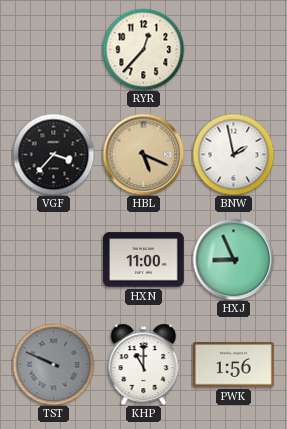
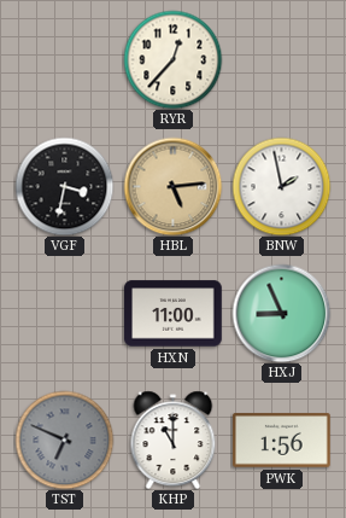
VGF: 3:37 -> 3:32
HBL: 5:19 -> 5:14
TST: 9:49 -> 6:49
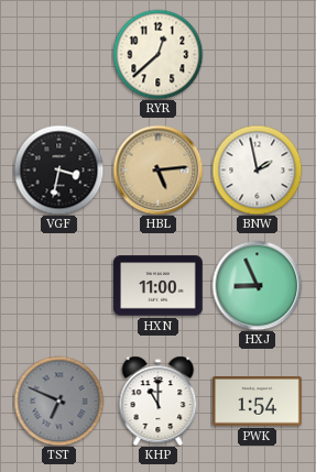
RYR: 12:37 -> 12:38
PWK: 1:56 -> 1:54
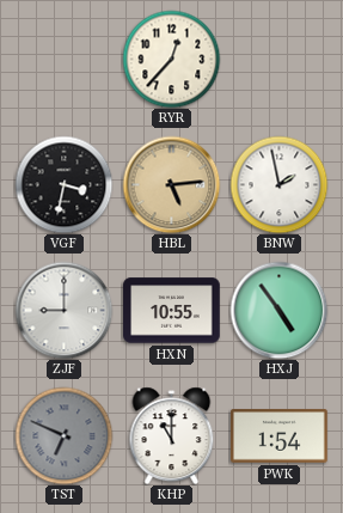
RYR: 12:38 -> 12:37
ZJF: none -> 9:00
HXN: 11:00 -> 10:55
HXJ: 8:56 -> 4:54
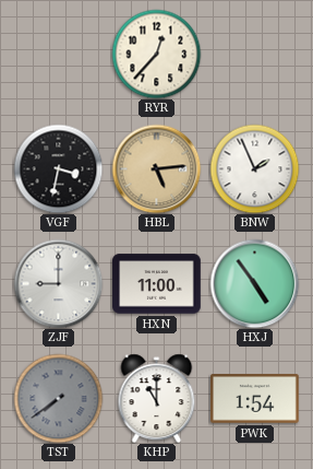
BNW: 1:58 -> 1:56
HXN: 10:55 -> 11:00
TST: 6:49 -> 7:39
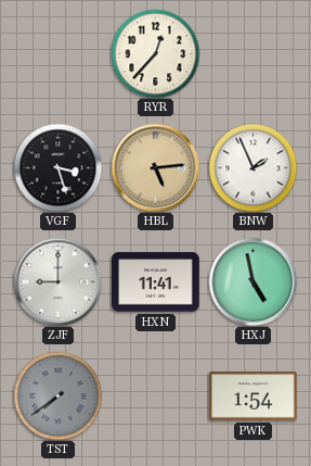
VGF: 3:32 -> 3:27
HXN: 11:00 -> 11:41
HXJ: 4:54 -> 4:58
KHP: 11:00 -> none
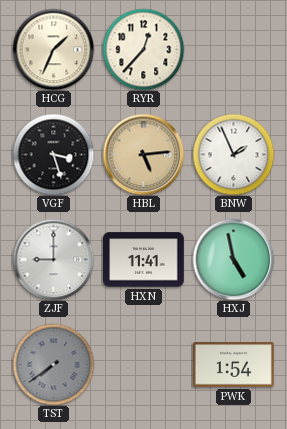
HCG: none -> 1:34
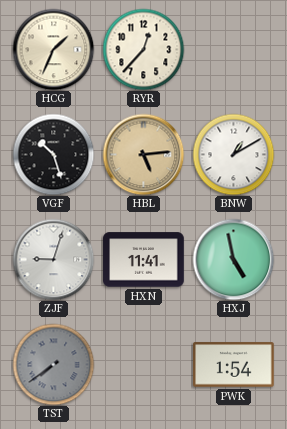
VGF: 3:27 -> 10:27
BNW: 1:56 -> 1:10
ZJF: 9:00 -> 9:03
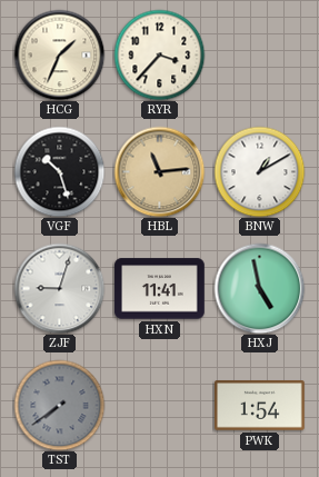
RYR: 12:37 -> 3:37
HBL: 5:14 -> 11:14
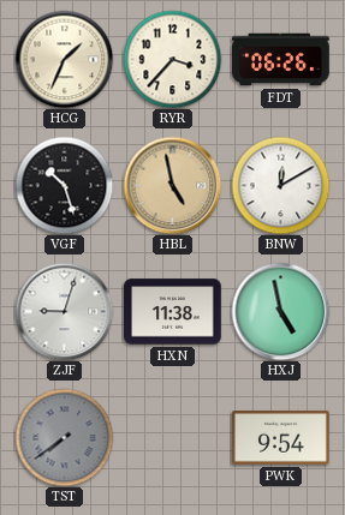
FDT: none -> 06:26
HBL: 11:14 -> 4:58
BNW: 1:10 -> 12:10
HXN: 11:41 -> 11:38
PWK: 1:54 -> 9:54
